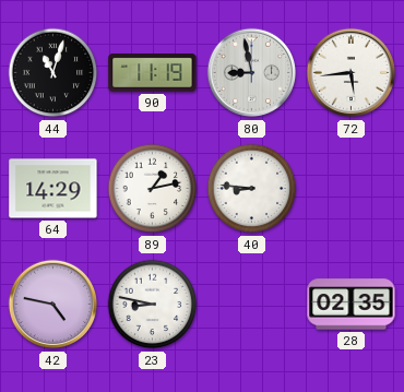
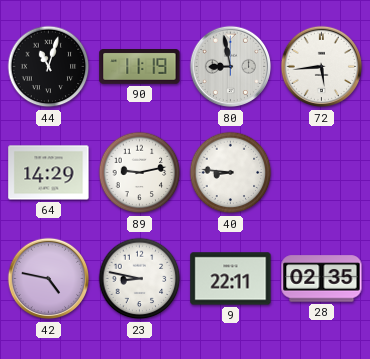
89: 1:13 -> 9:13
9: none -> 22:11
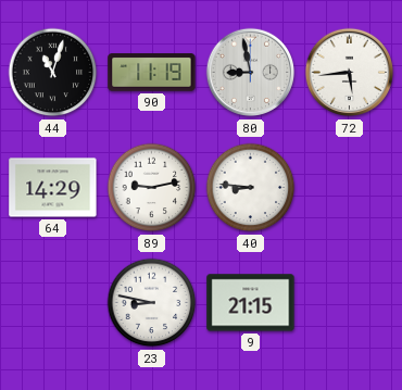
42: 4:47 -> none
9: 22:11 -> 21:15
28: 02:35 -> none
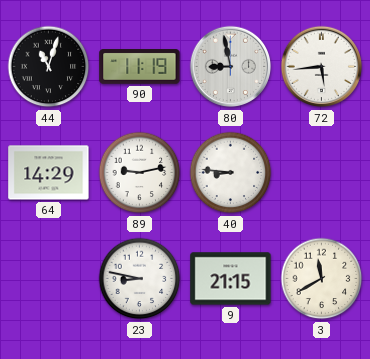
3: none -> 11:40
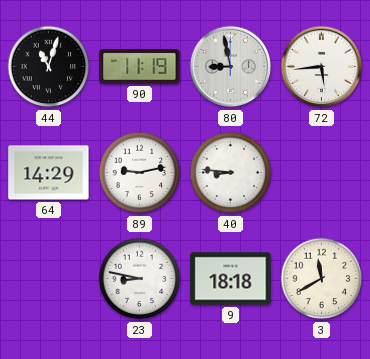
9: 21:15 -> 18:18
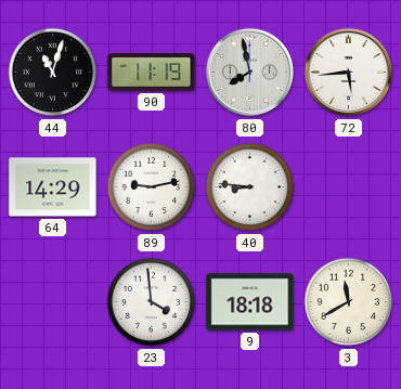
80: 8:58 -> 7:58
23: 8:47 -> 3:59
